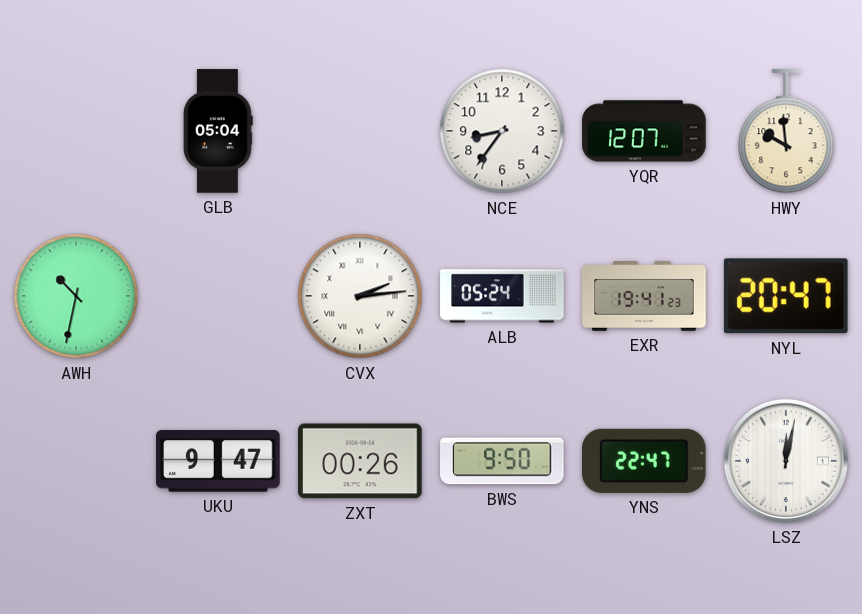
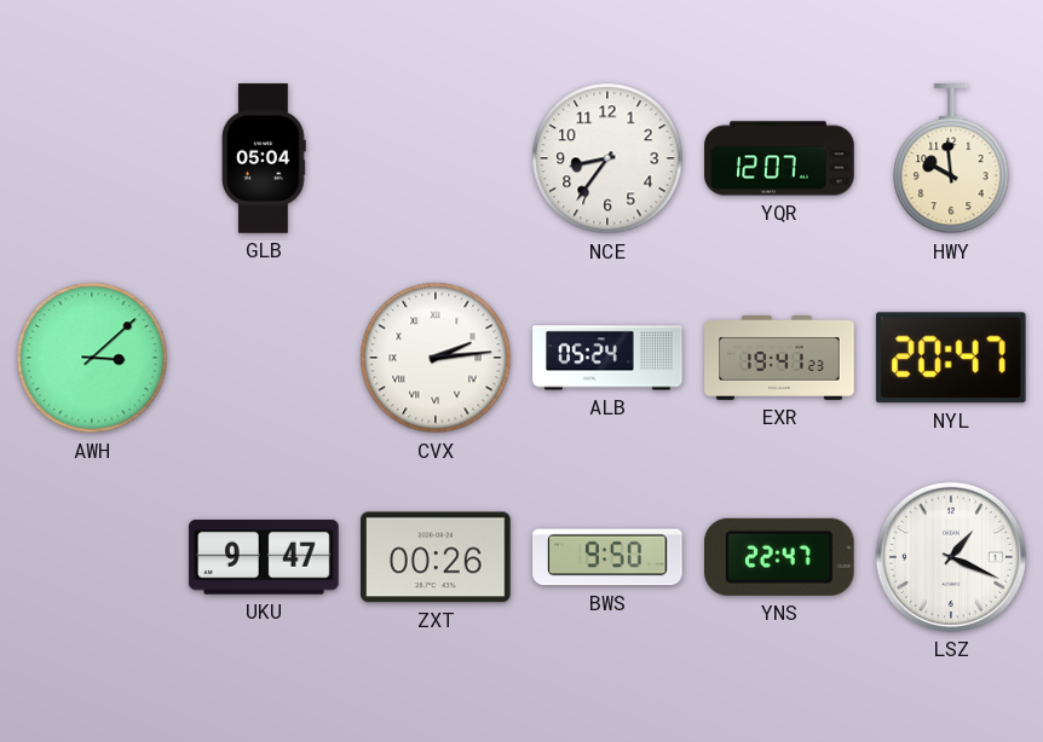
AWH: 10:32 -> 3:08
LSZ: 12:02 -> 1:19
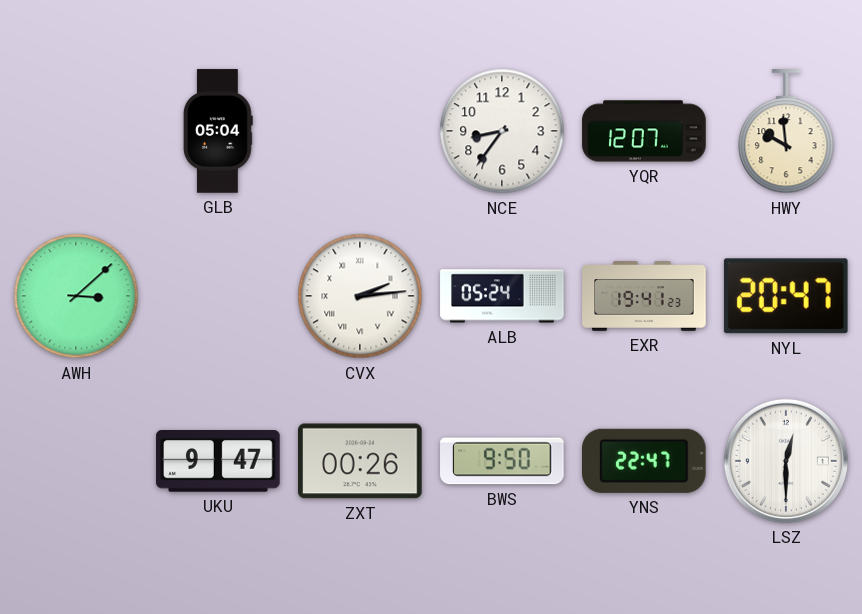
LSZ: 1:19 -> 12:30
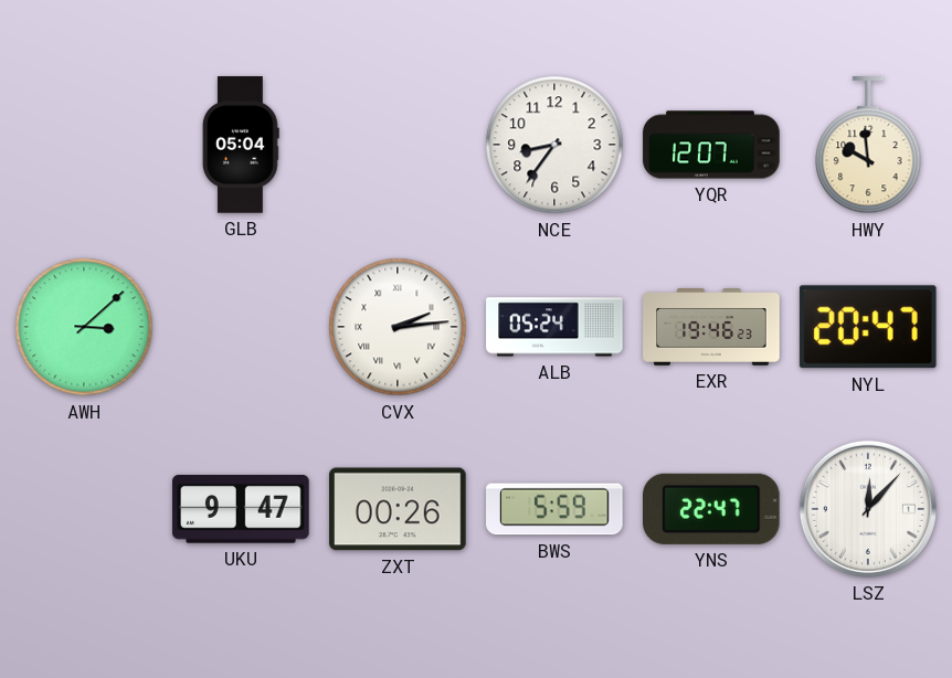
EXR: 19:41 -> 19:46
BWS: 9:50 -> 5:59
LSZ: 12:30 -> 12:07
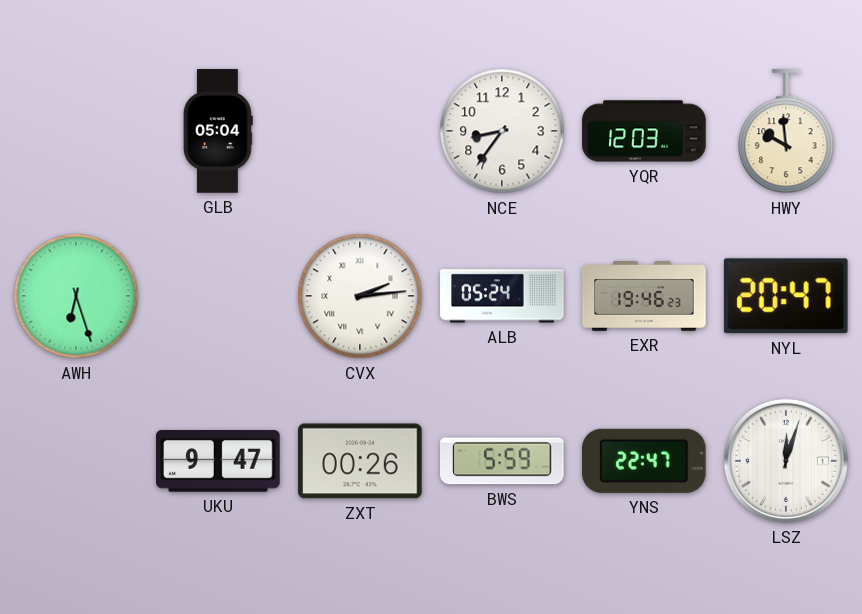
YQR: 12:07 -> 12:03
AWH: 3:08 -> 6:27
LSZ: 12:07 -> 12:03
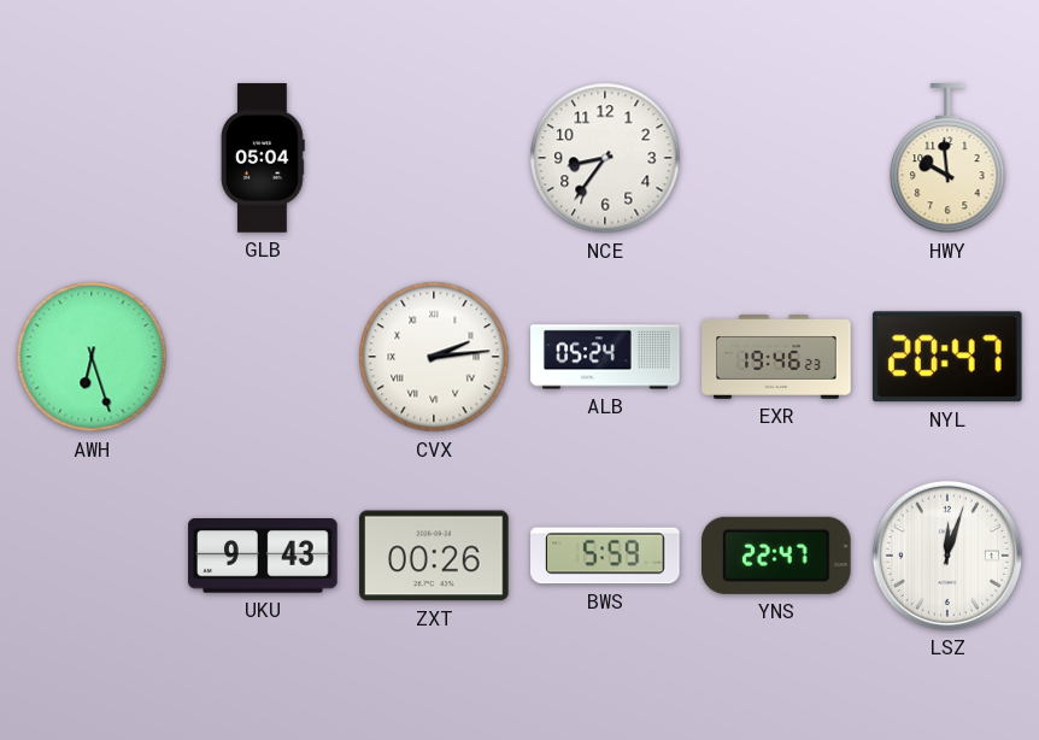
YQR: 12:03 -> none
UKU: 9:47 -> 9:43
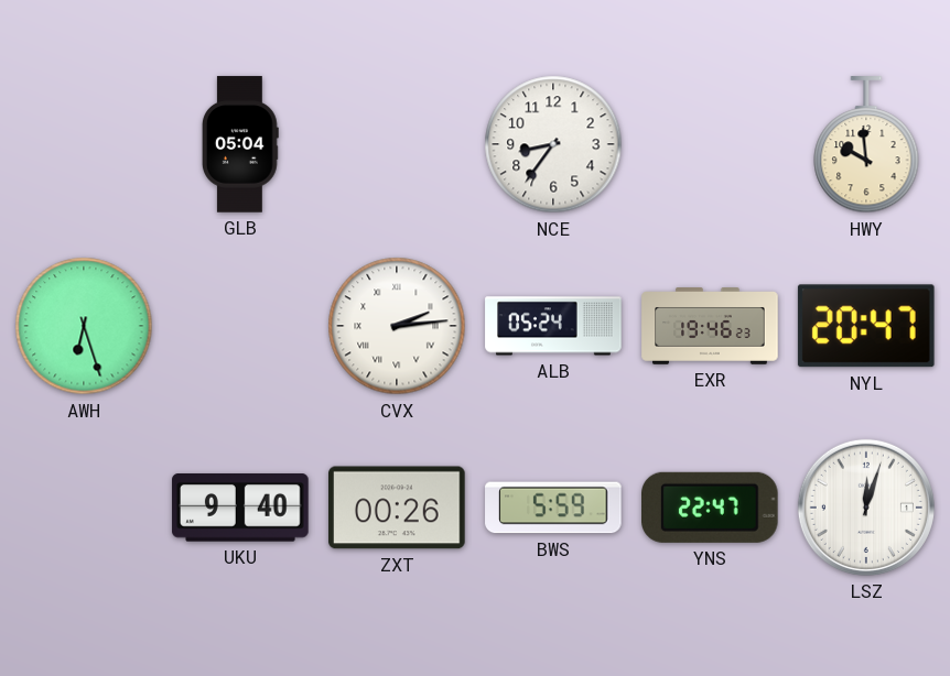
UKU: 9:43 -> 9:40
